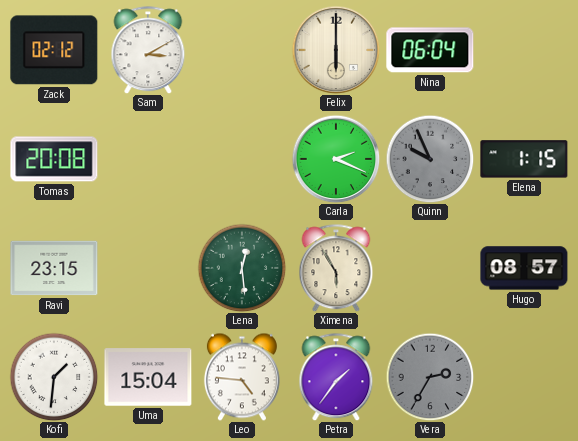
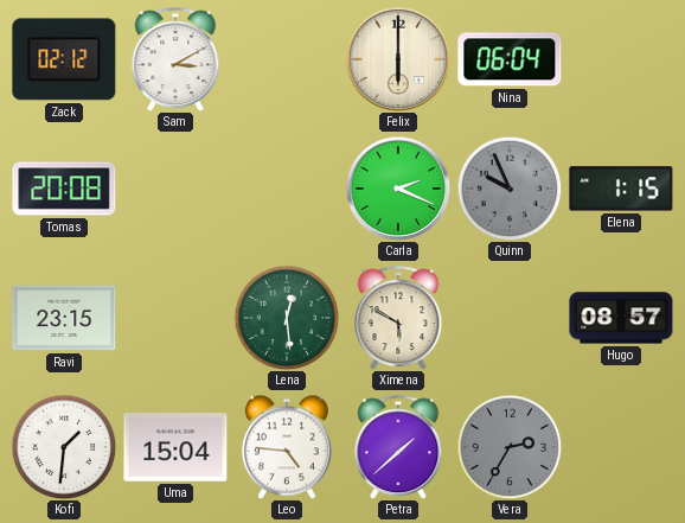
Ximena: 5:55 -> 5:50
Petra: 1:36 -> 1:38
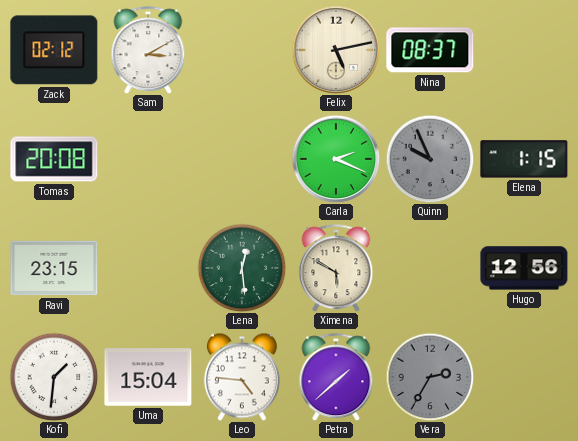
Felix: 6:00 -> 5:13
Nina: 06:04 -> 08:37
Hugo: 08:57 -> 12:56
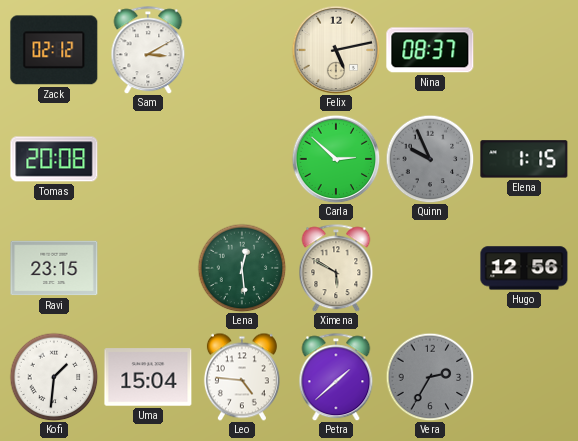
Carla: 2:19 -> 2:52
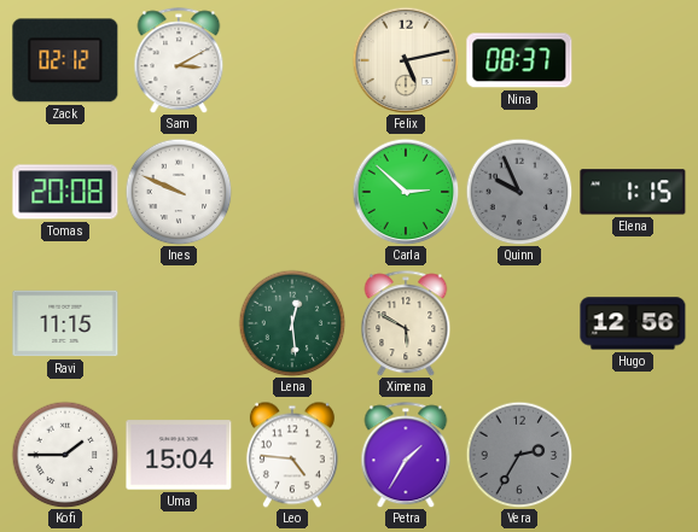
Ines: none -> 9:49
Ravi: 23:15 -> 11:15
Kofi: 1:31 -> 1:45
Petra: 1:38 -> 1:35
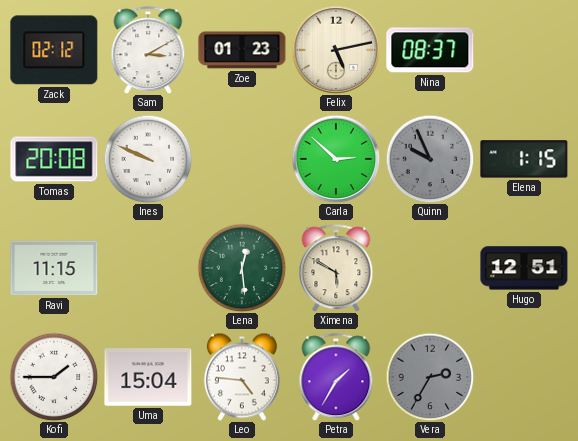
Zoe: none -> 01:23
Hugo: 12:56 -> 12:51
